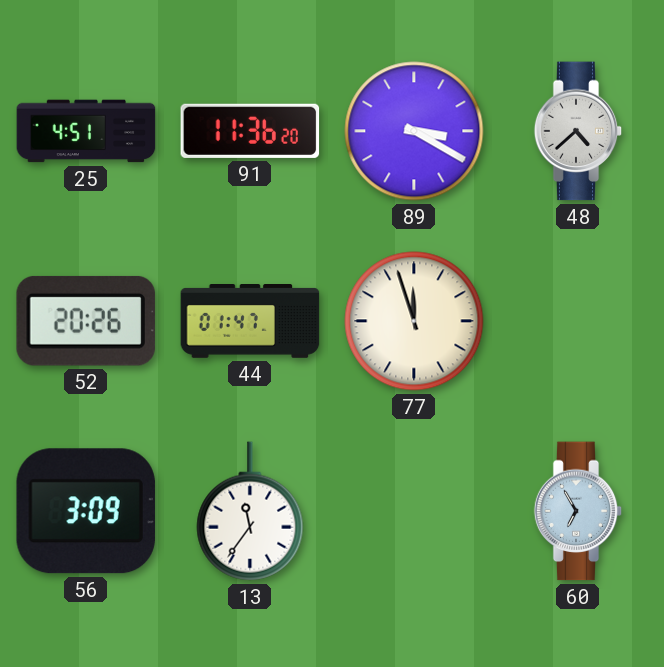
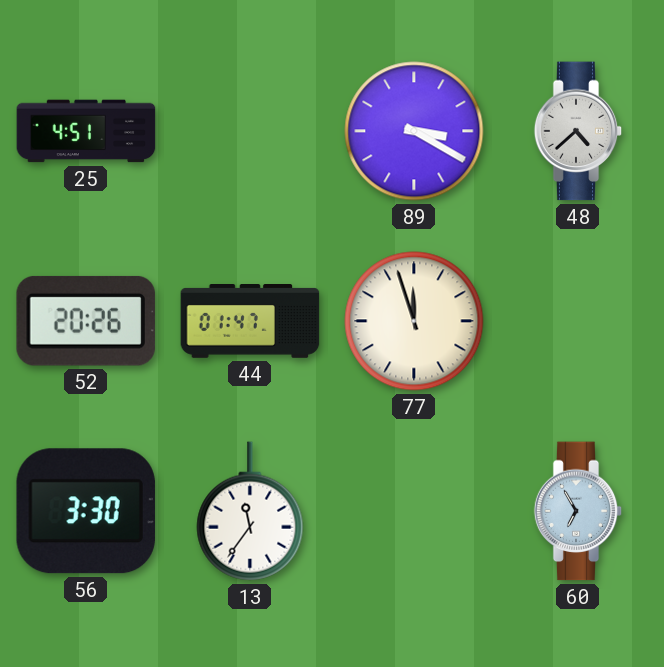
91: 11:36 -> none
56: 3:09 -> 3:30
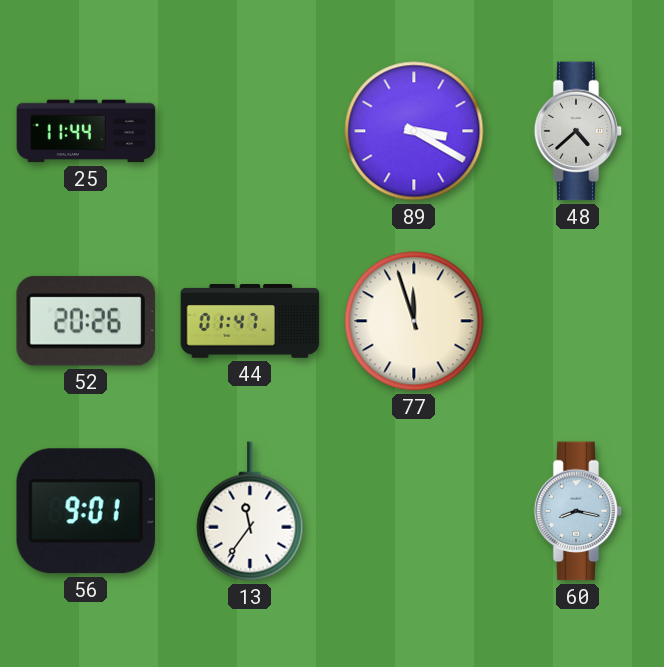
25: 4:51 -> 11:44
56: 3:30 -> 9:01
60: 6:55 -> 8:17
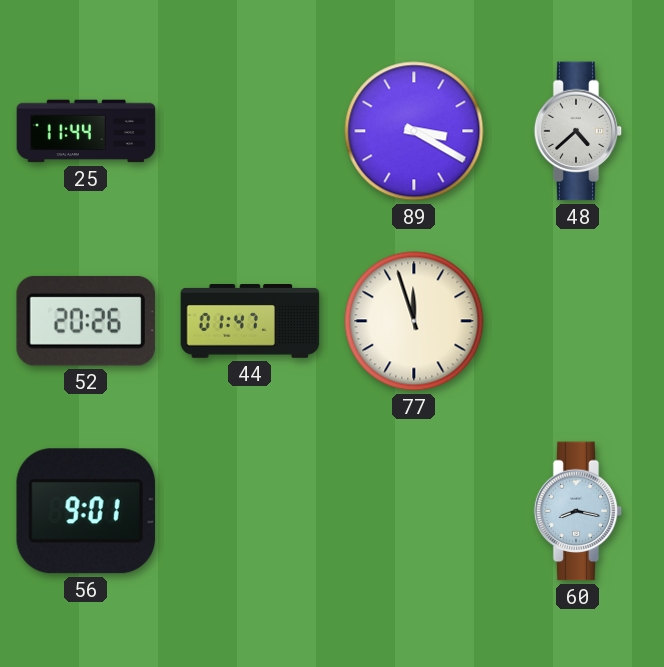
13: 11:36 -> none
